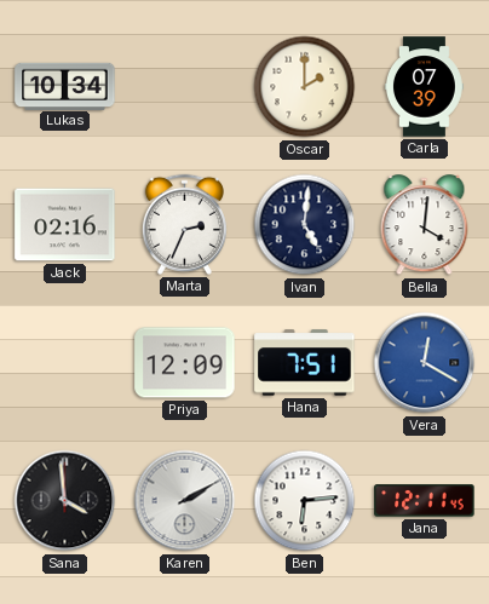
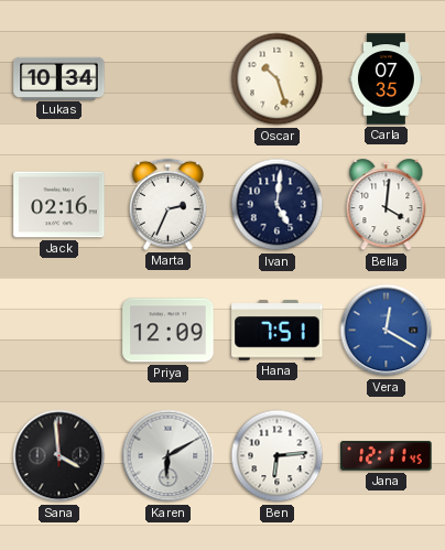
Oscar: 2:00 -> 10:27
Carla: 07:39 -> 07:35
Karen: 2:10 -> 6:10
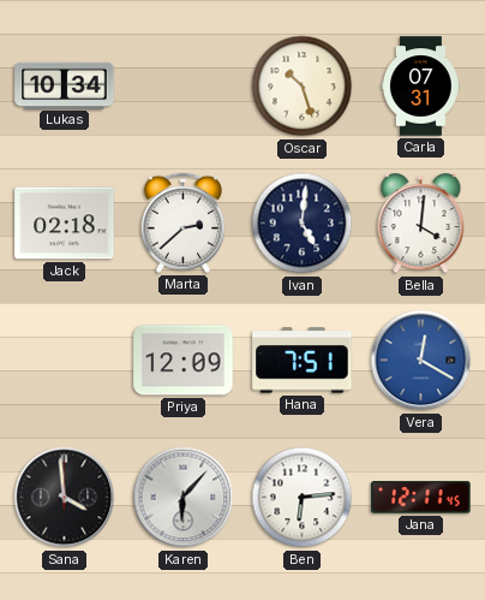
Carla: 07:35 -> 07:31
Jack: 02:16 -> 02:18
Marta: 2:34 -> 2:38
Karen: 6:10 -> 6:07
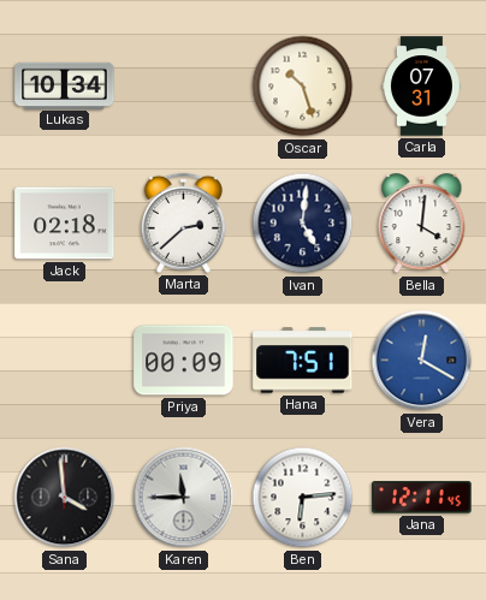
Priya: 12:09 -> 00:09
Karen: 6:07 -> 11:45
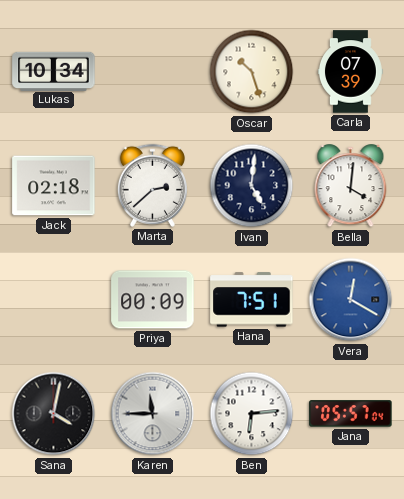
Carla: 07:31 -> 07:39
Sana: 3:59 -> 4:02
Jana: 12:11 -> 05:57
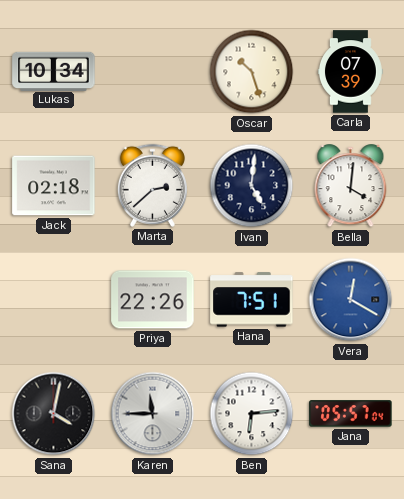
Priya: 00:09 -> 22:26
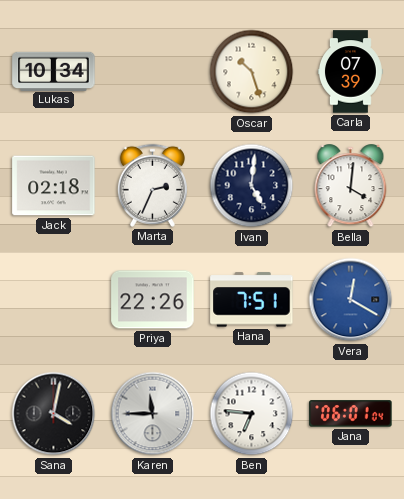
Marta: 2:38 -> 2:34
Ben: 6:14 -> 6:46
Jana: 05:57 -> 06:01
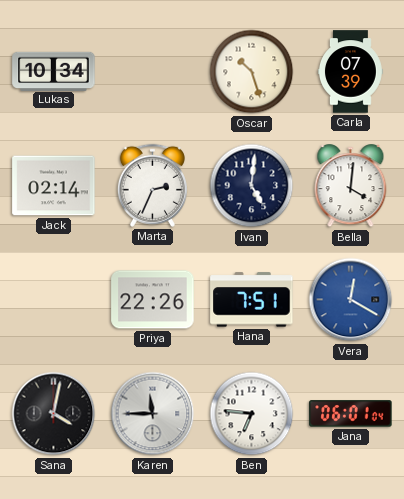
Jack: 02:18 -> 02:14
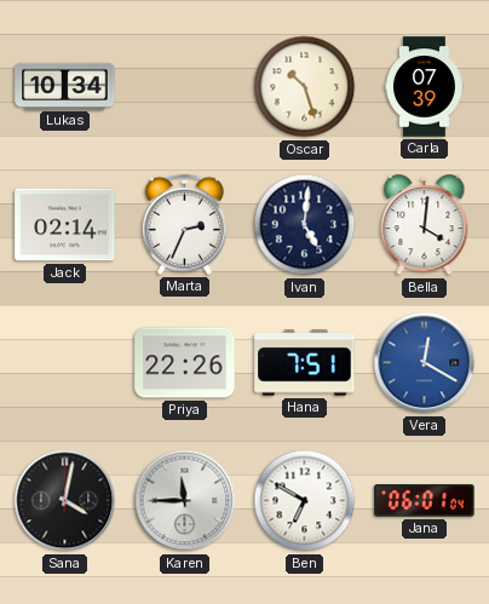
Ben: 6:46 -> 6:50
